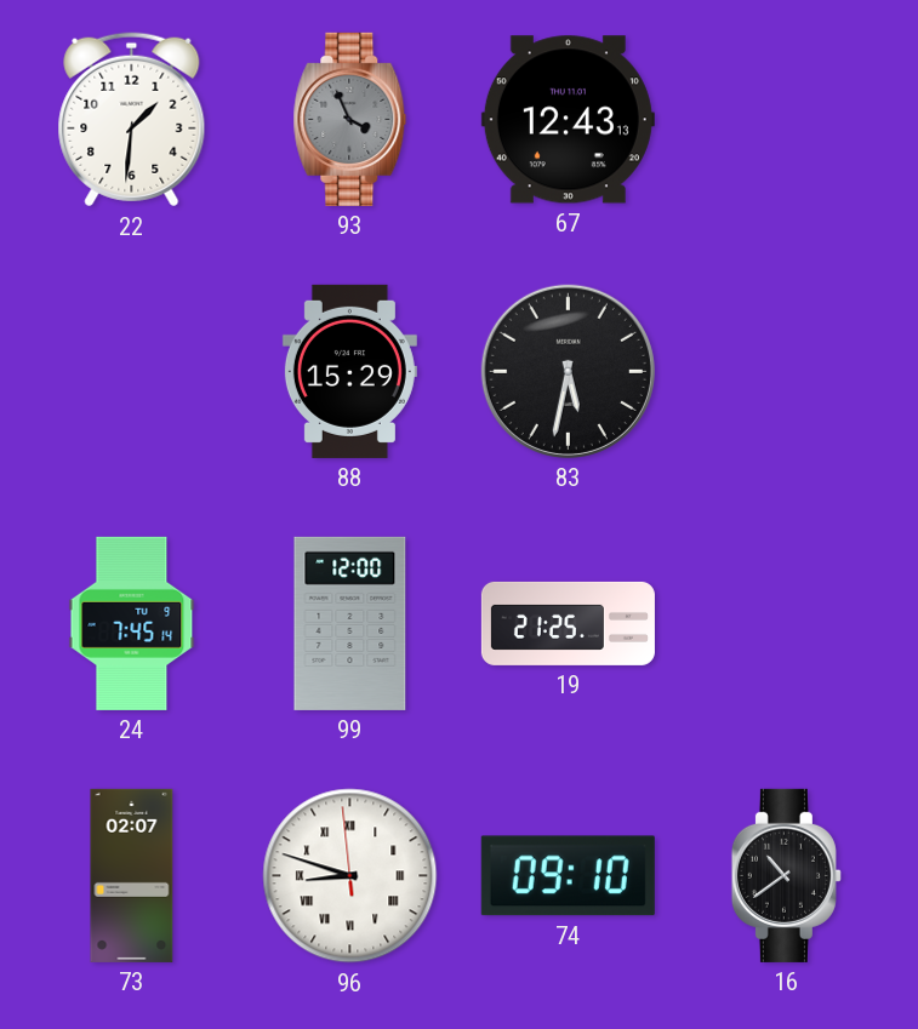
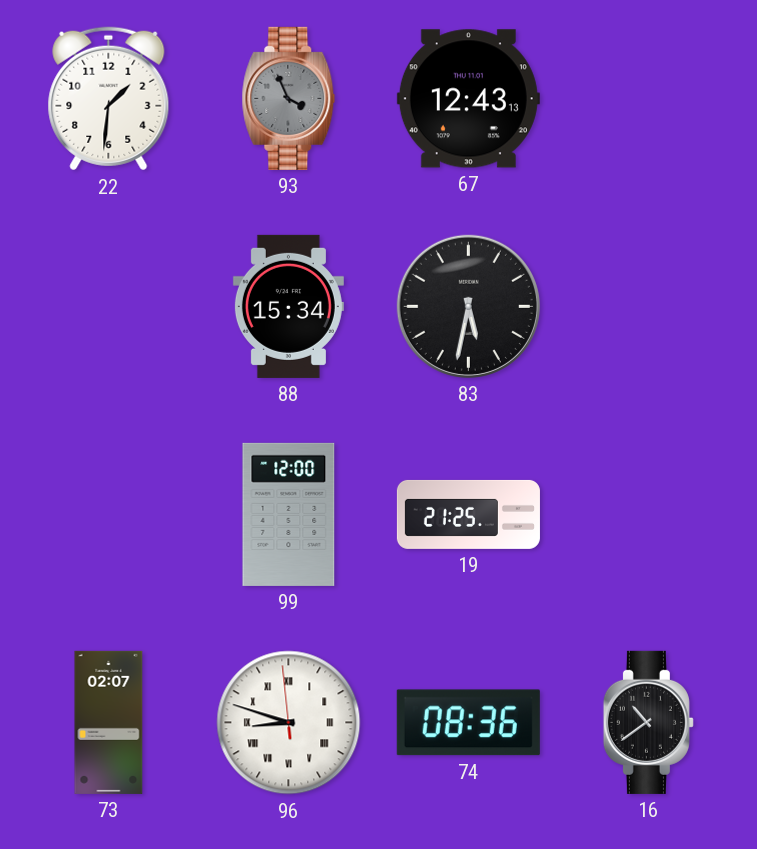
88: 15:29 -> 15:34
24: 7:45 -> none
74: 09:10 -> 08:36
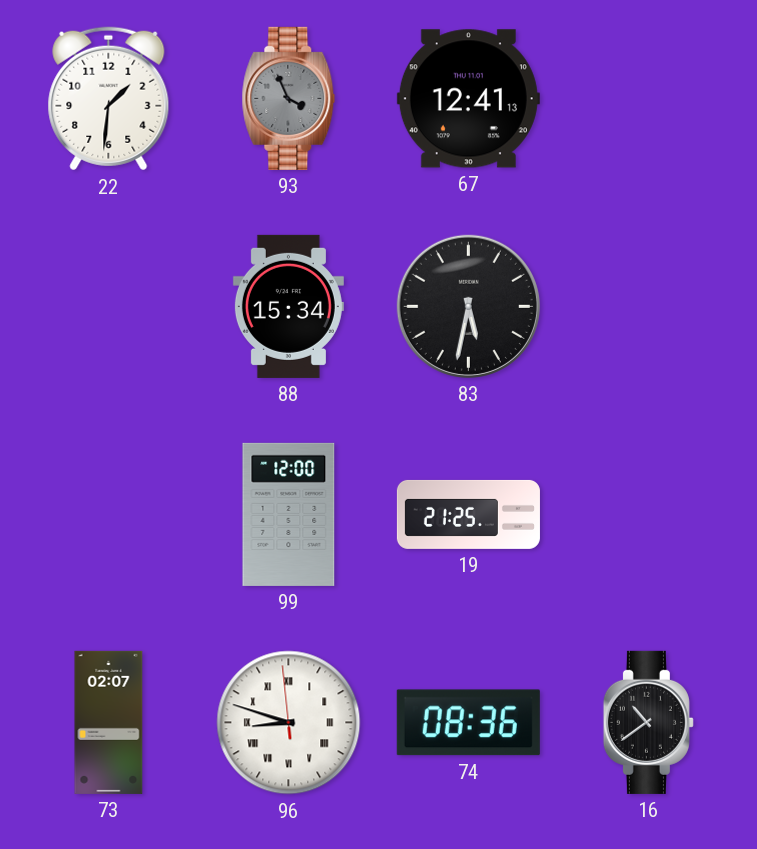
67: 12:43 -> 12:41
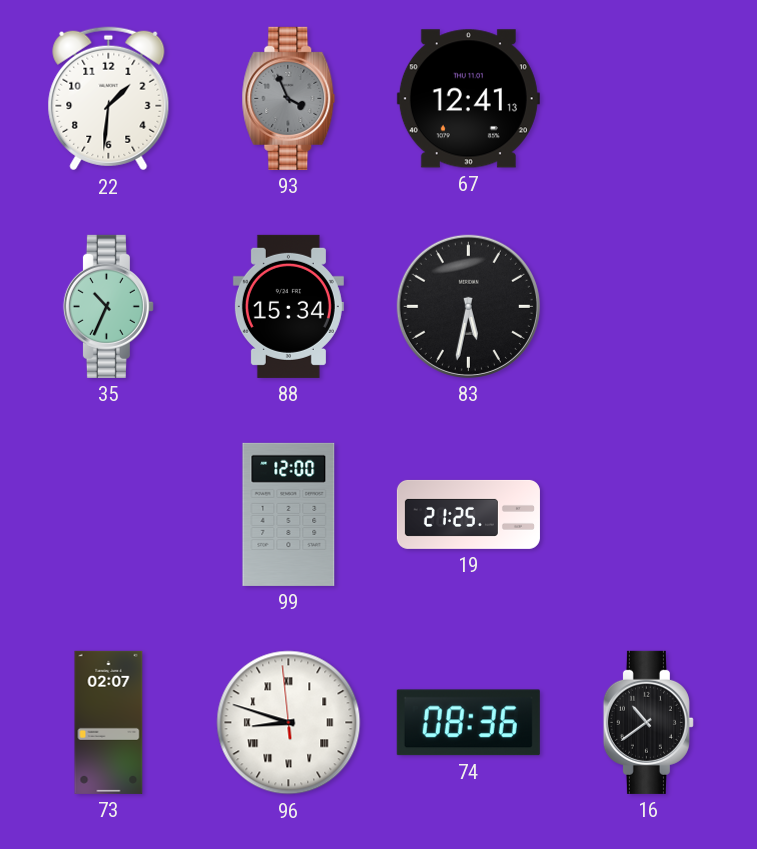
35: none -> 10:34
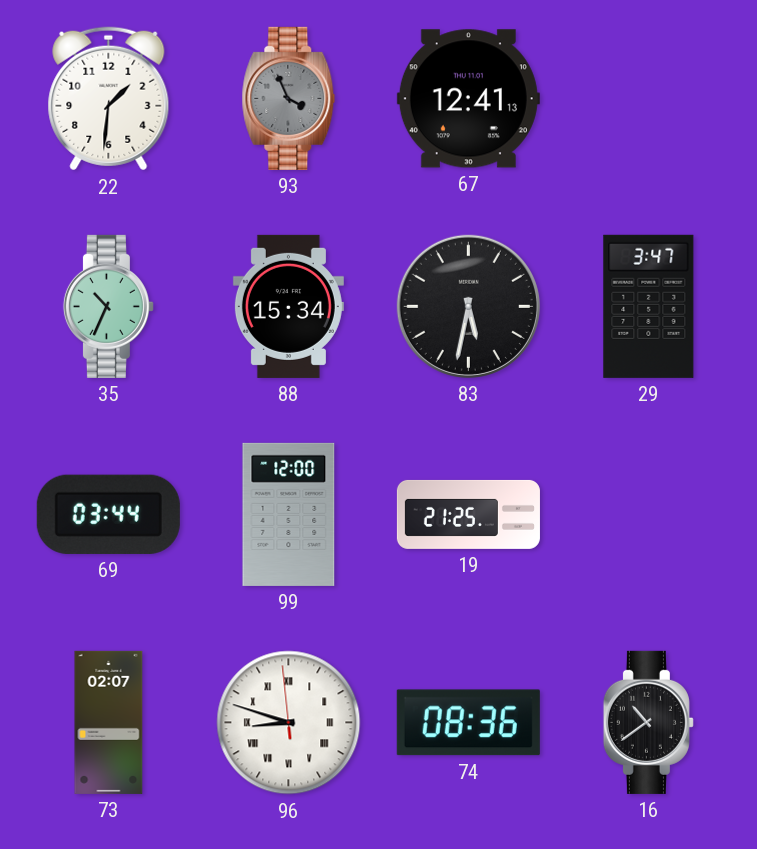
29: none -> 3:47
69: none -> 03:44
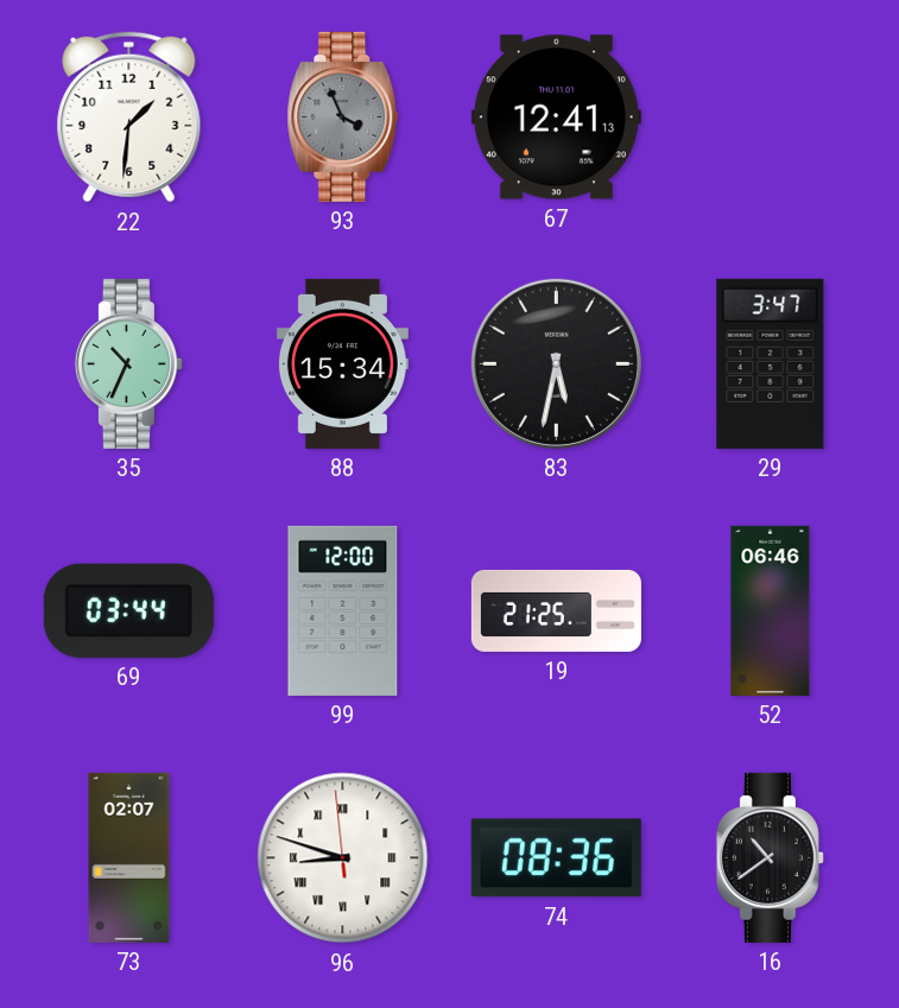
52: none -> 06:46
